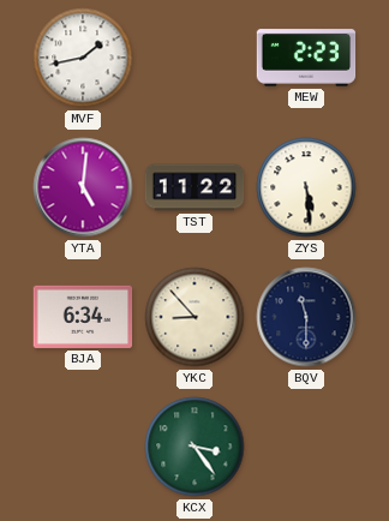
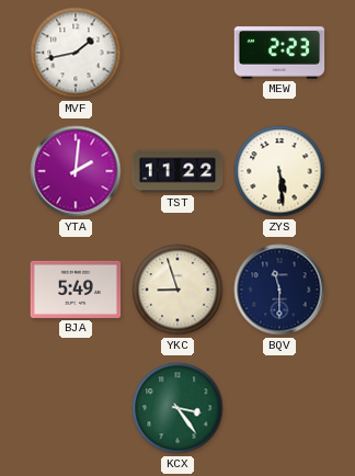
YTA: 5:01 -> 2:01
BJA: 6:34 -> 5:49
YKC: 8:53 -> 8:57
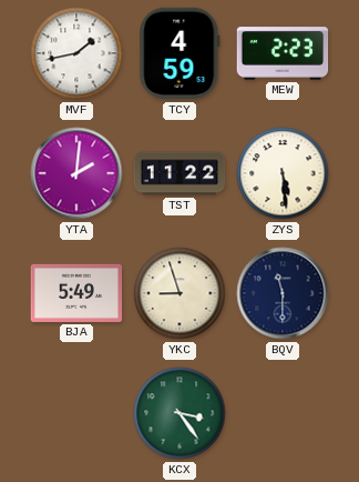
TCY: none -> 4:59
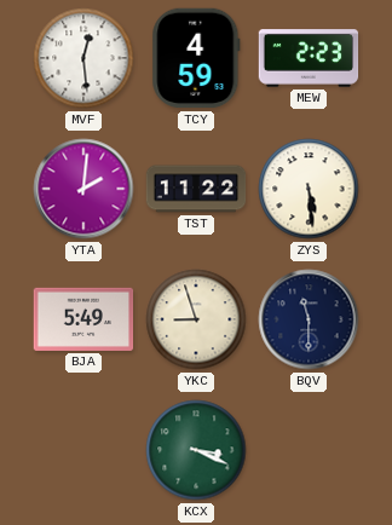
MVF: 1:43 -> 12:29
KCX: 3:24 -> 3:19
